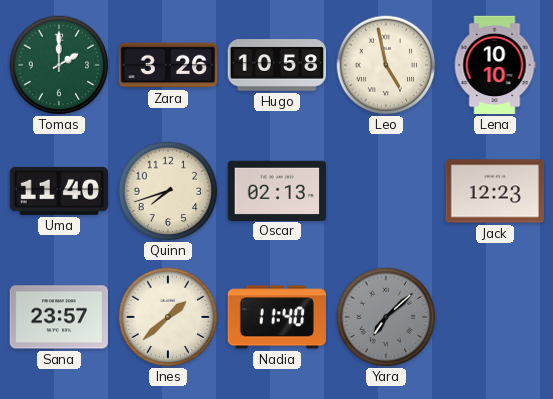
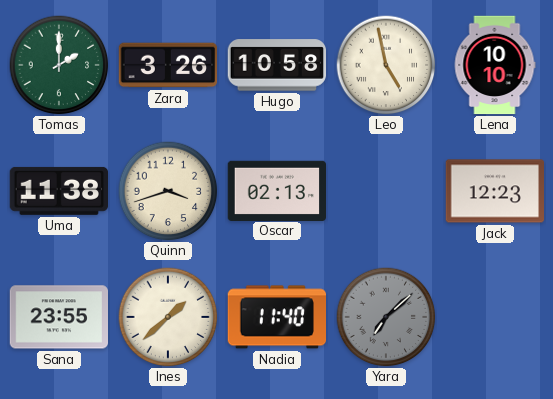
Uma: 11:40 -> 11:38
Quinn: 7:42 -> 3:42
Sana: 23:57 -> 23:55
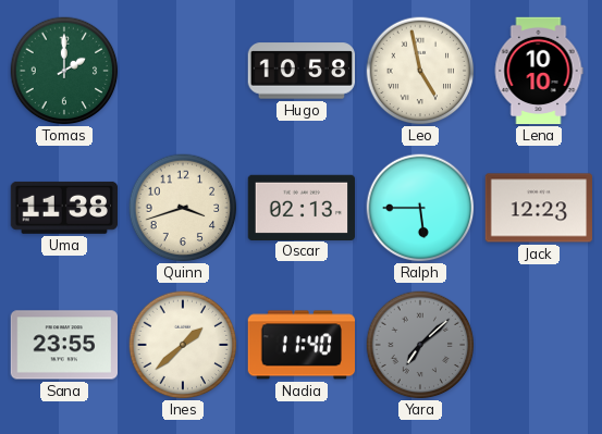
Zara: 3:26 -> none
Ralph: none -> 5:45
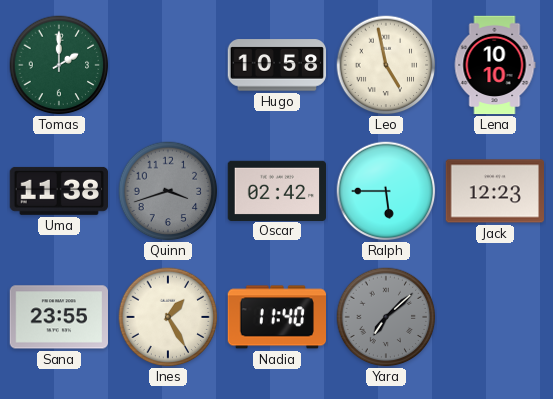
Quinn dial: cream -> grey
Oscar: 02:13 -> 02:42
Ines: 1:38 -> 1:25
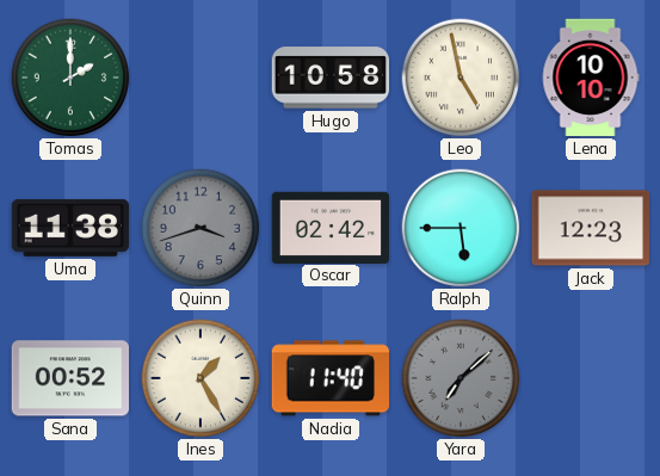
Sana: 23:55 -> 00:52
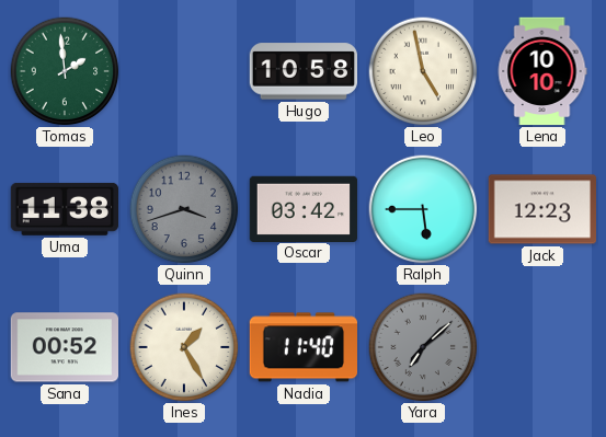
Tomas: 2:00 -> 1:59
Oscar: 02:42 -> 03:42
